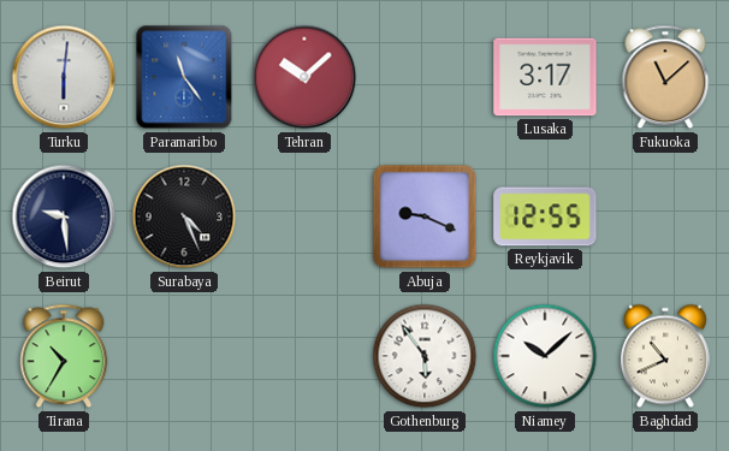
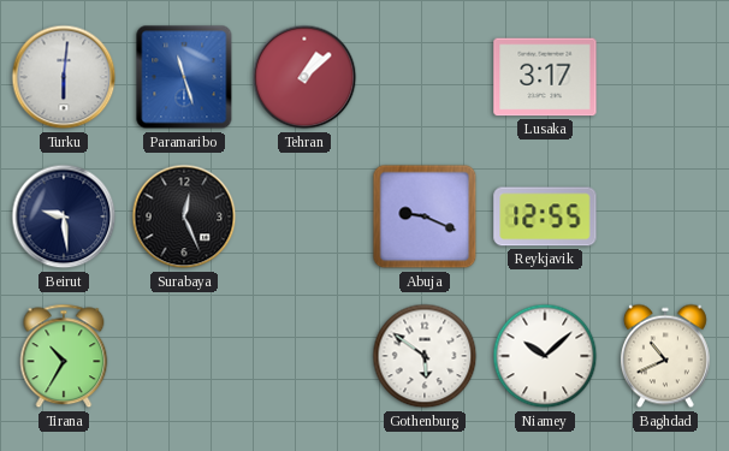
Paramaribo: 11:24 -> 11:27
Tehran: 10:08 -> 1:08
Fukuoka: 11:08 -> none
Surabaya: 4:26 -> 12:26
Gothenburg: 5:54 -> 5:51
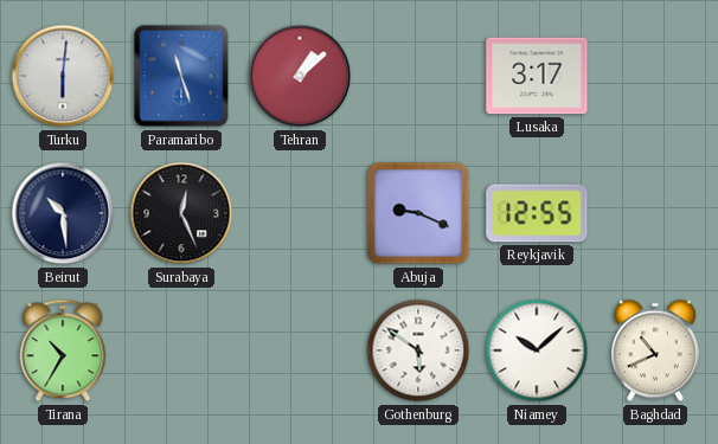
Beirut: 9:29 -> 10:29
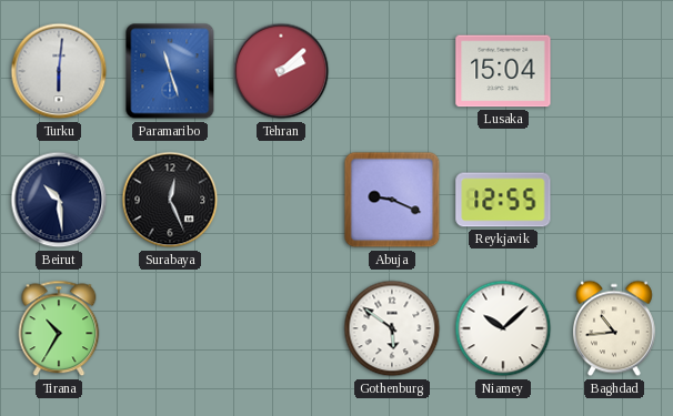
Tehran: 1:08 -> 2:08
Lusaka: 3:17 -> 15:04
Baghdad: 10:41 -> 10:44
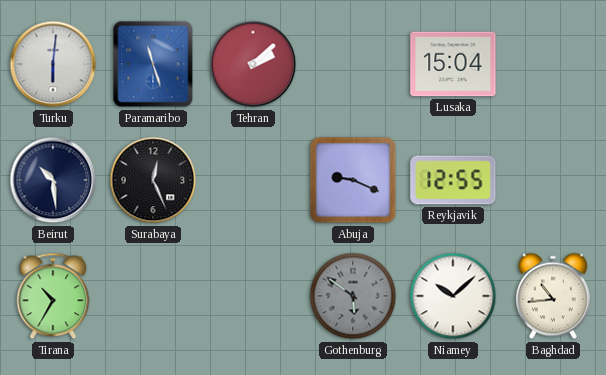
Gothenburg dial: white -> grey
